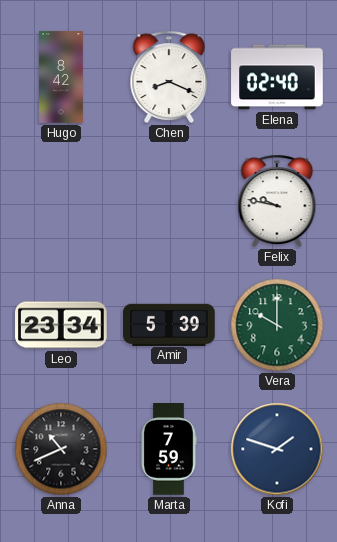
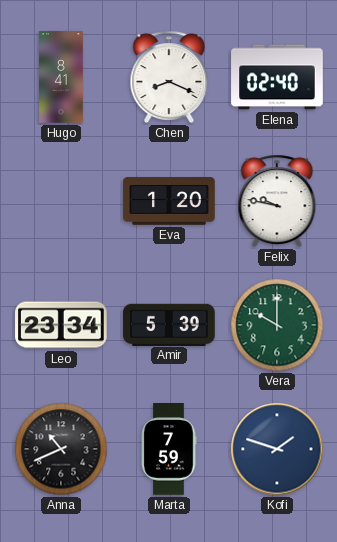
Hugo: 8:42 -> 8:41
Eva: none -> 1:20
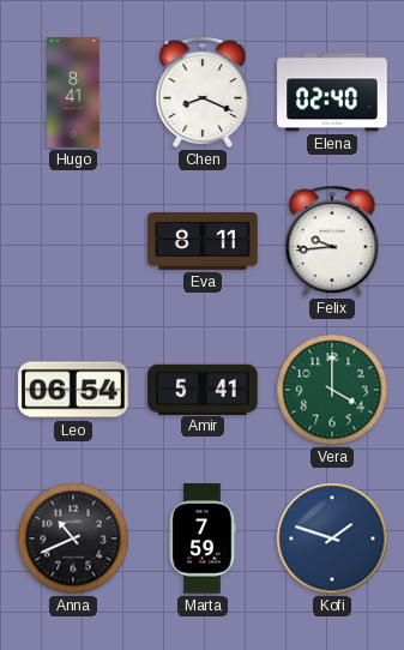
Eva: 1:20 -> 8:11
Felix: 9:47 -> 9:44
Leo: 23:34 -> 06:54
Amir: 5:39 -> 5:41
Vera: 10:00 -> 4:00
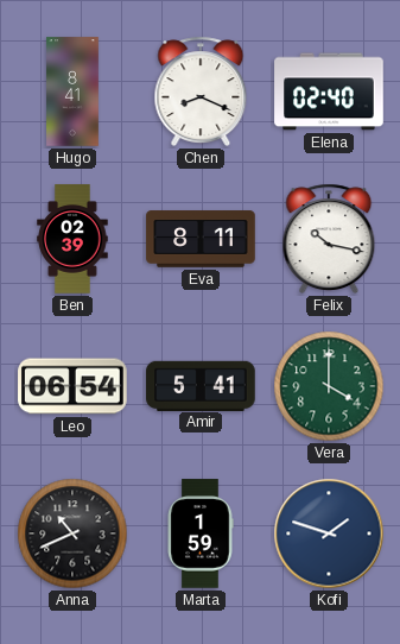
Ben: none -> 02:39
Felix: 9:44 -> 10:17
Marta: 7:59 -> 1:59
